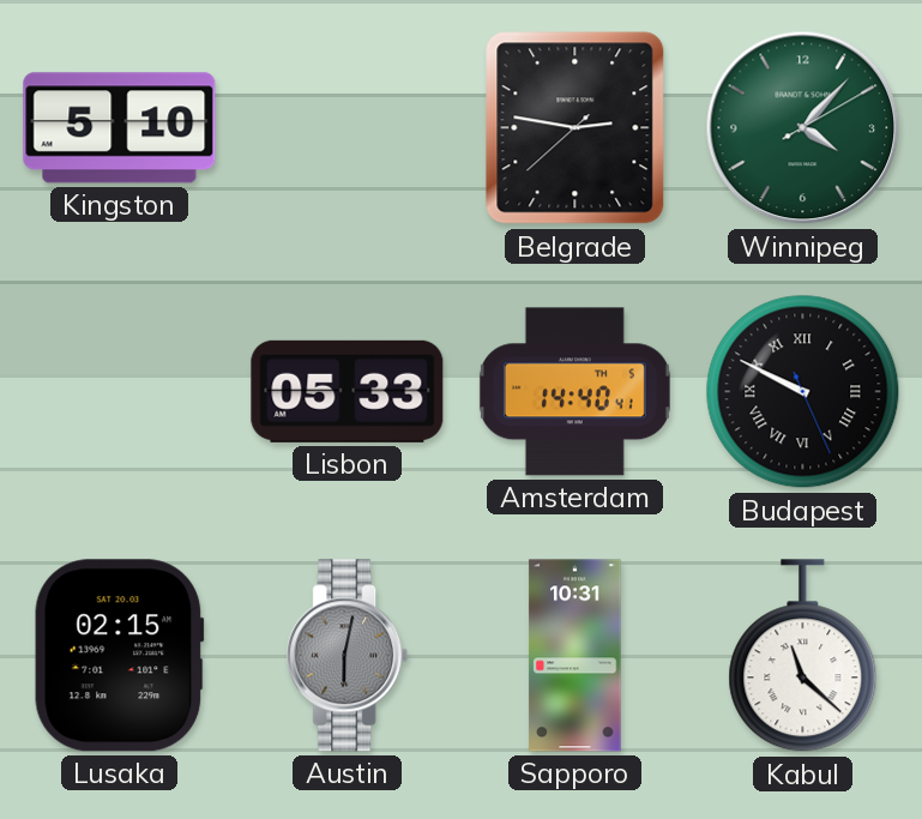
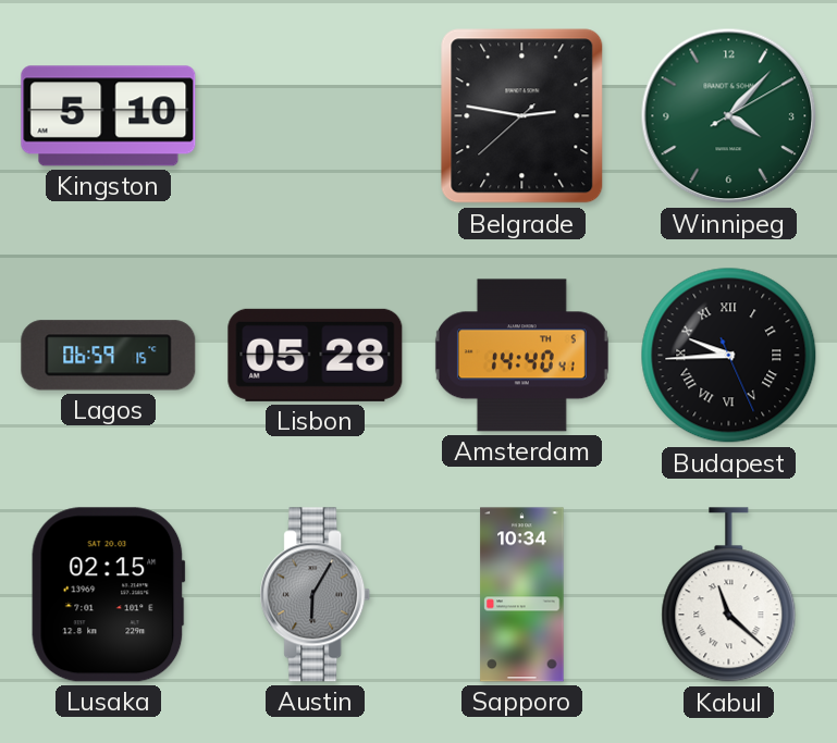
Lagos: none -> 06:59
Lisbon: 05:33 -> 05:28
Budapest: 9:49 -> 9:44
Austin: 6:02 -> 6:05
Sapporo: 10:31 -> 10:34
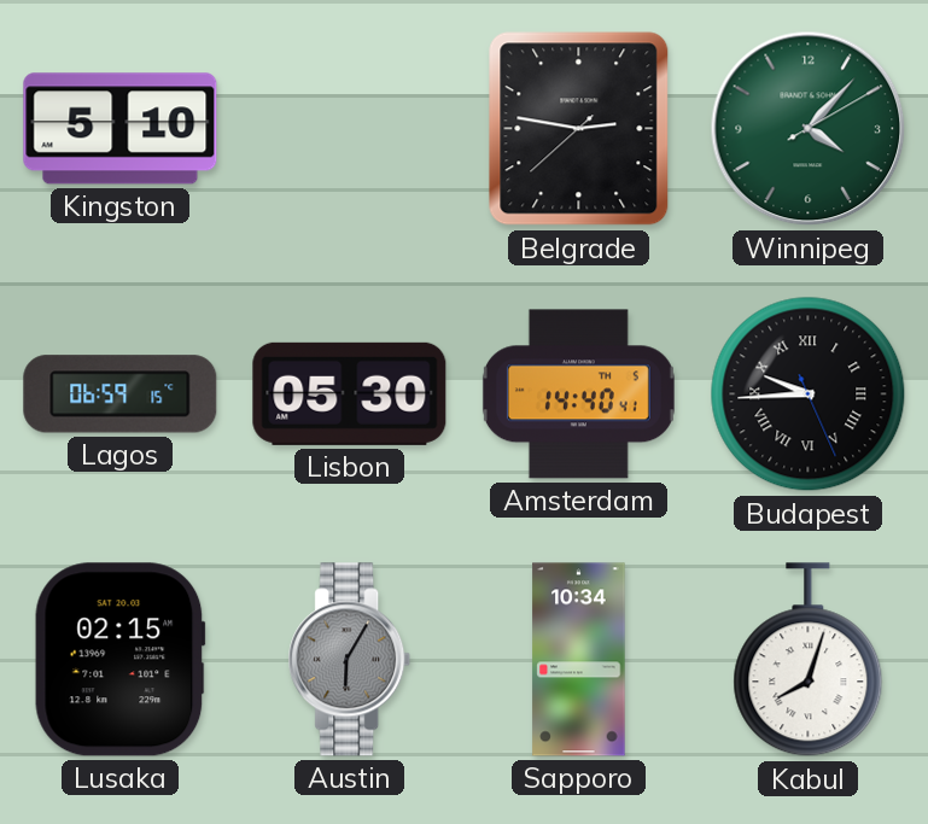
Lisbon: 05:28 -> 05:30
Kabul: 11:22 -> 8:03
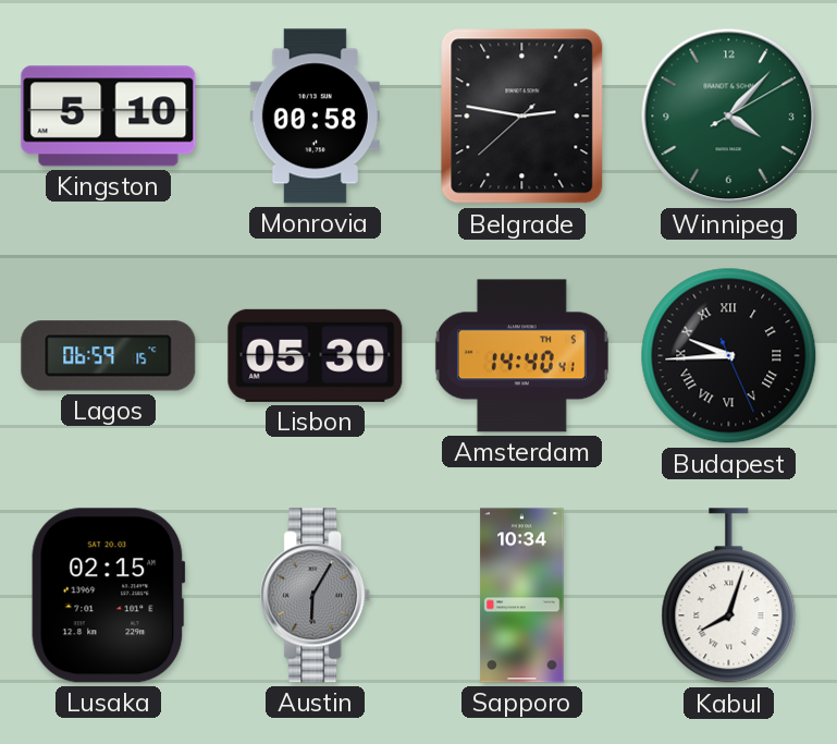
Monrovia: none -> 00:58
